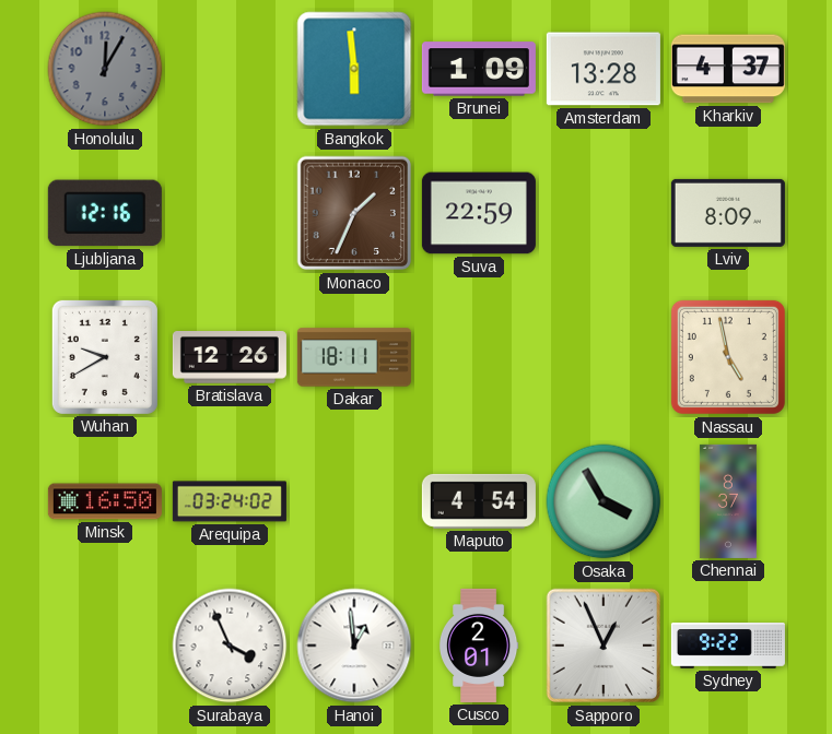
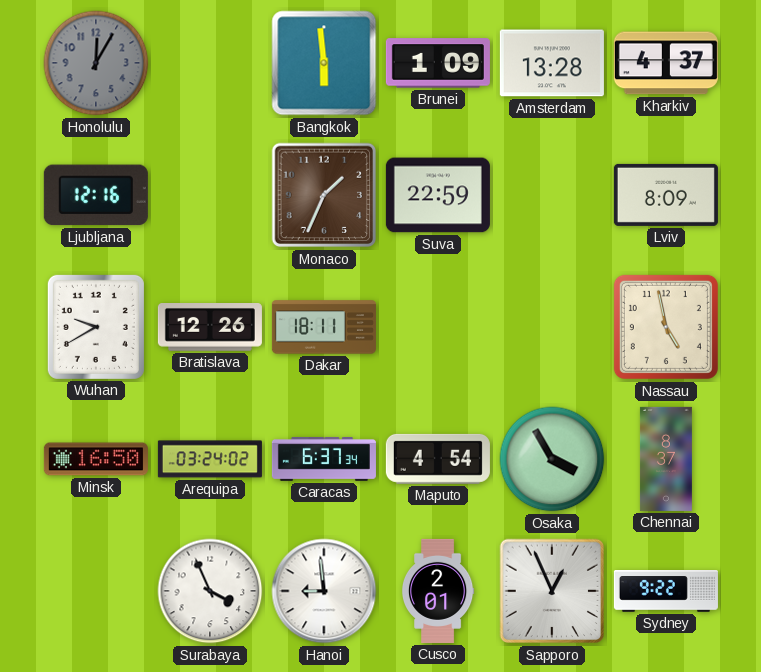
Caracas: none -> 6:37
Hanoi: 12:59 -> 8:59
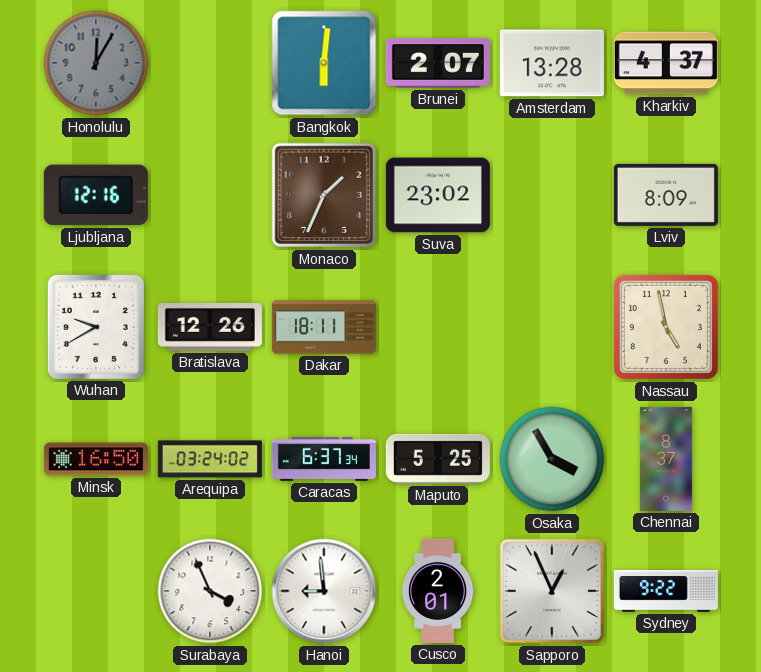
Bangkok: 5:59 -> 6:01
Brunei: 1:09 -> 2:07
Suva: 22:59 -> 23:02
Maputo: 4:54 -> 5:25
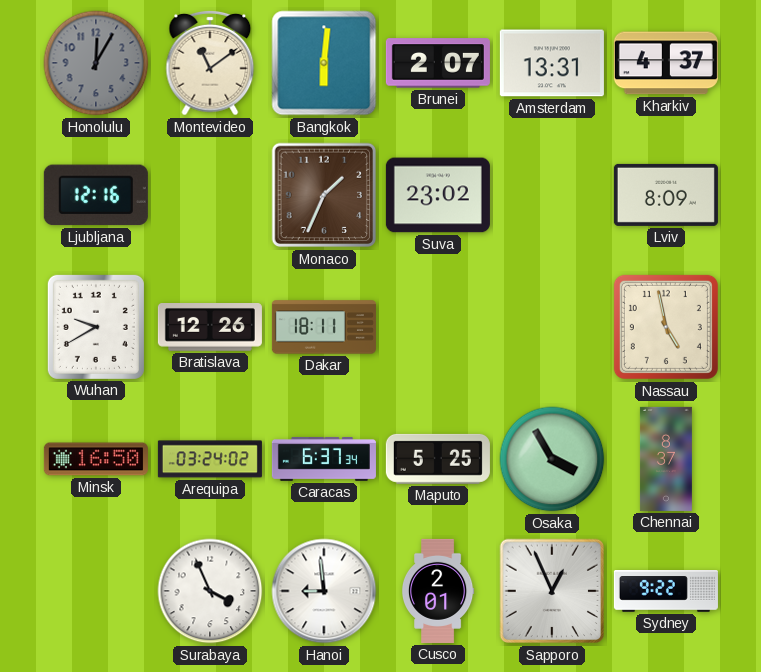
Montevideo: none -> 11:09
Amsterdam: 13:28 -> 13:31
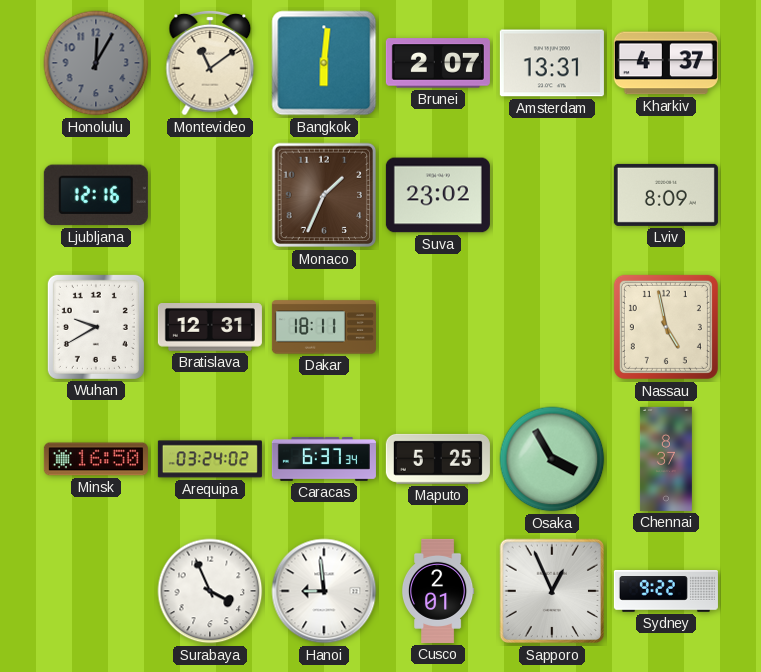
Bratislava: 12:26 -> 12:31
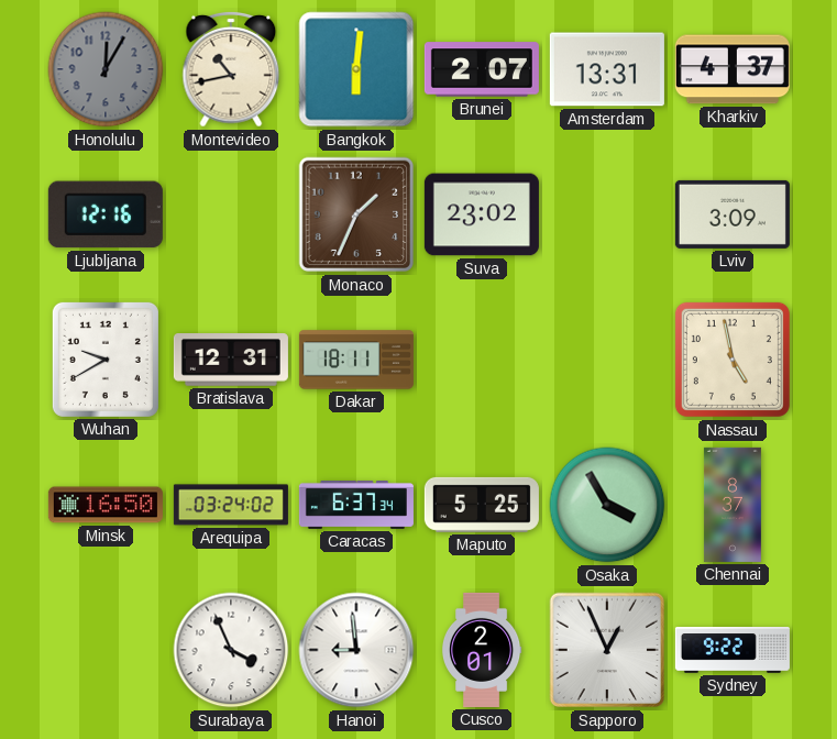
Montevideo: 11:09 -> 10:43
Lviv: 8:09 -> 3:09
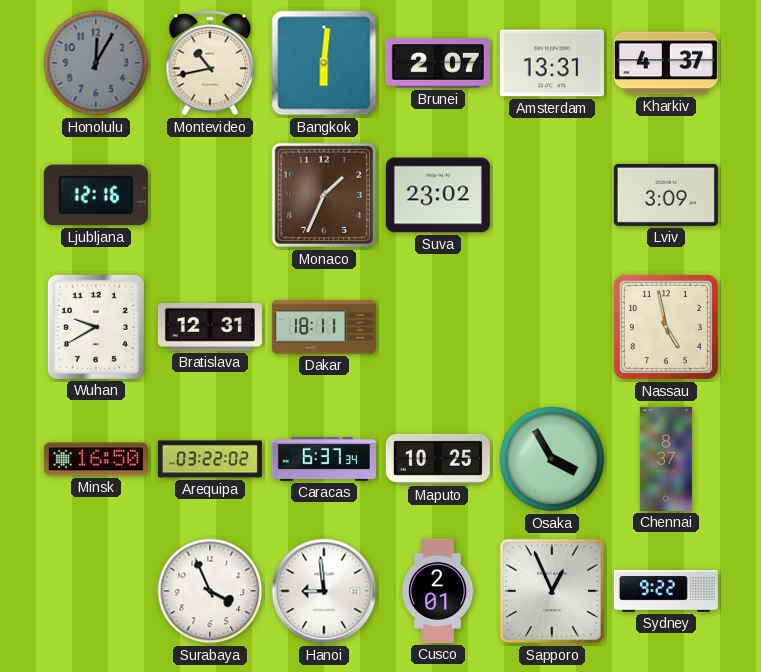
Arequipa: 03:24 -> 03:22
Maputo: 5:25 -> 10:25
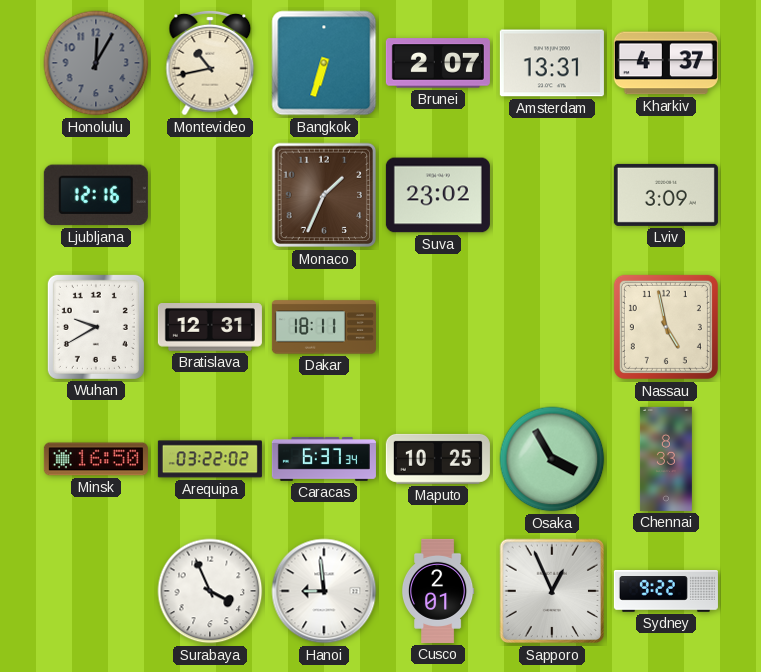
Bangkok: 6:01 -> 6:33
Chennai: 8:37 -> 8:33
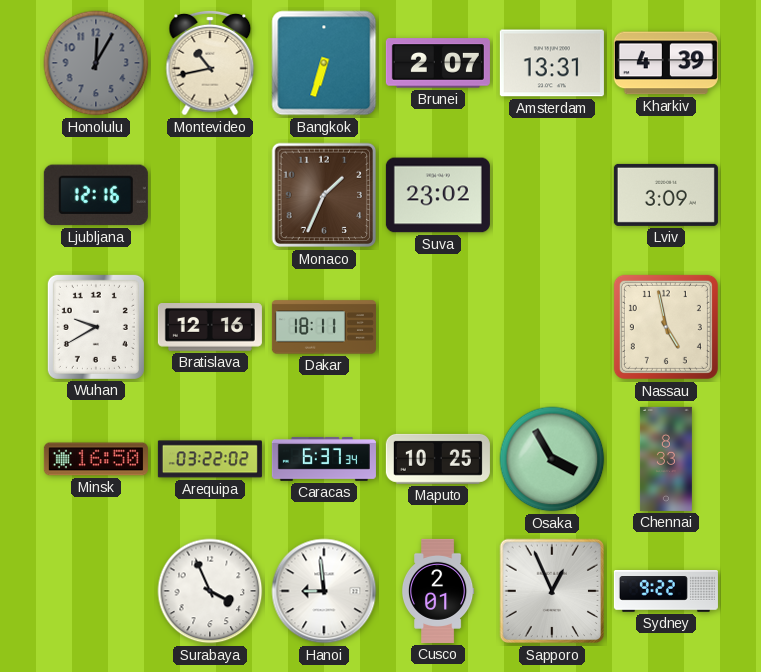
Kharkiv: 4:37 -> 4:39
Bratislava: 12:31 -> 12:16
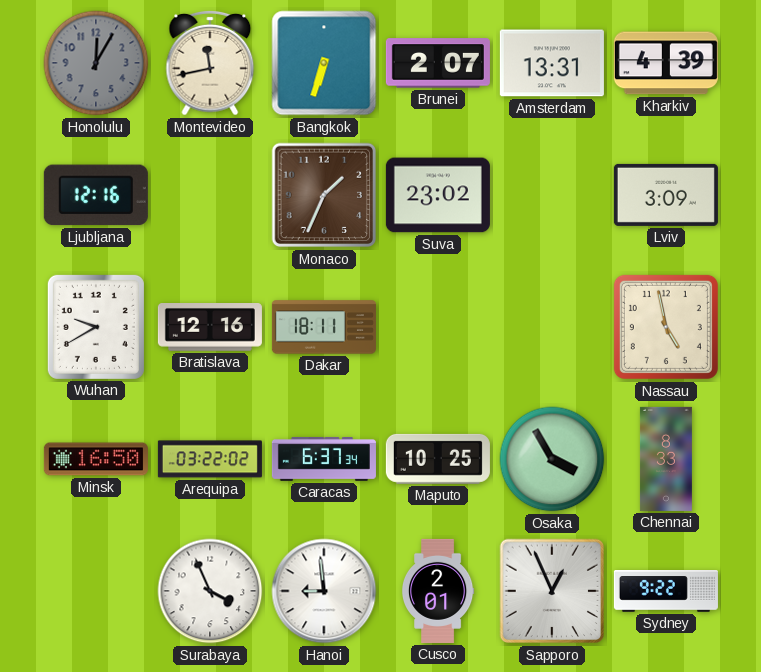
Montevideo: 10:43 -> 11:43
